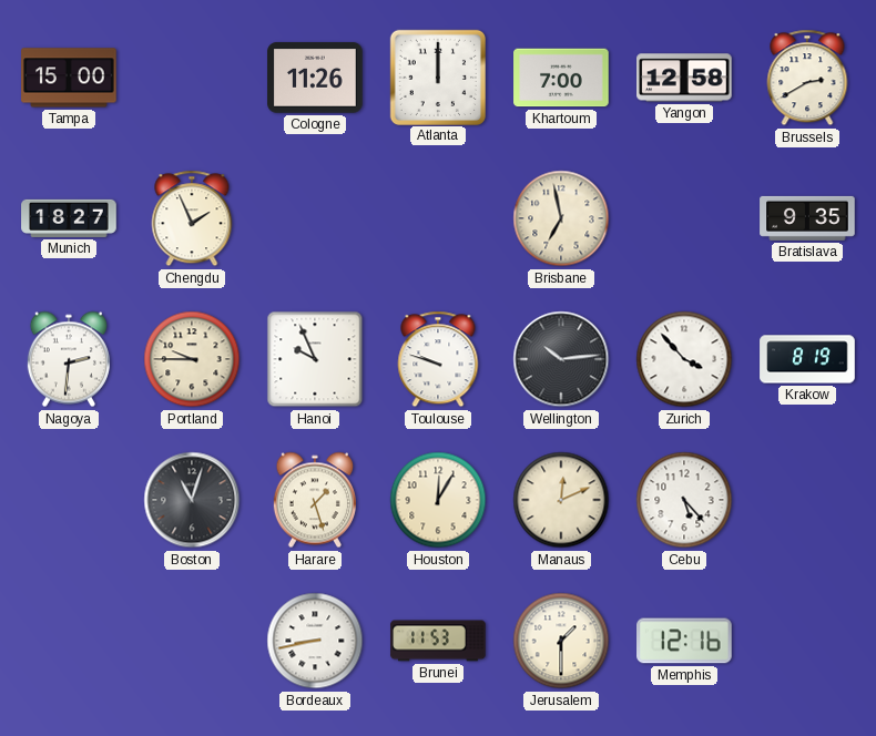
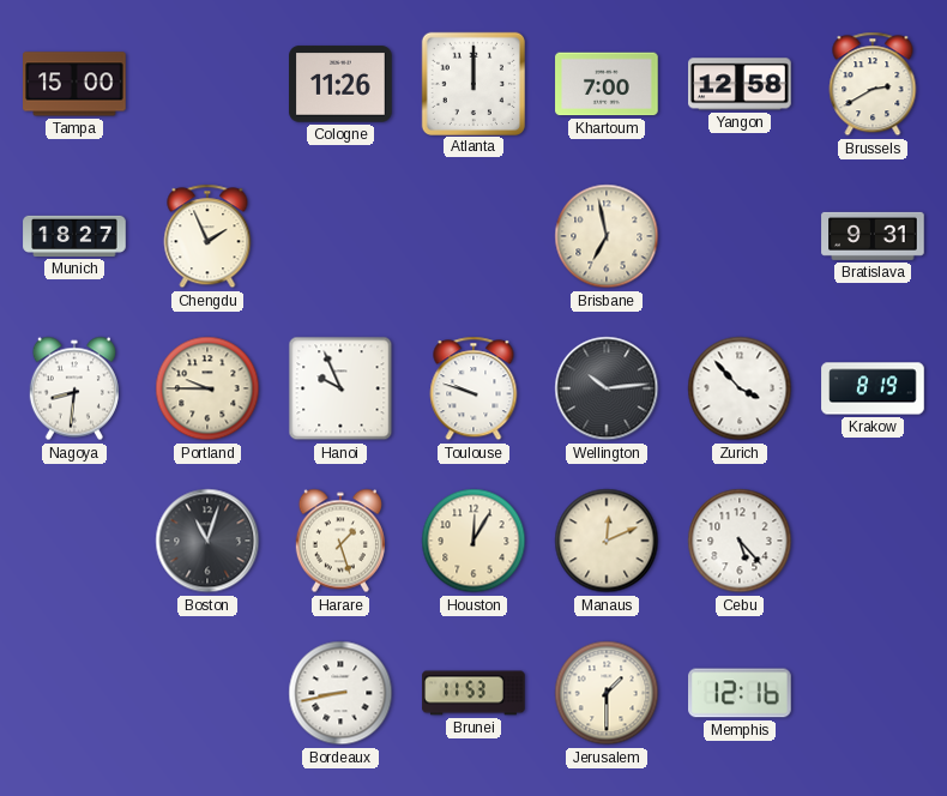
Bratislava: 9:35 -> 9:31
Nagoya: 2:31 -> 8:31
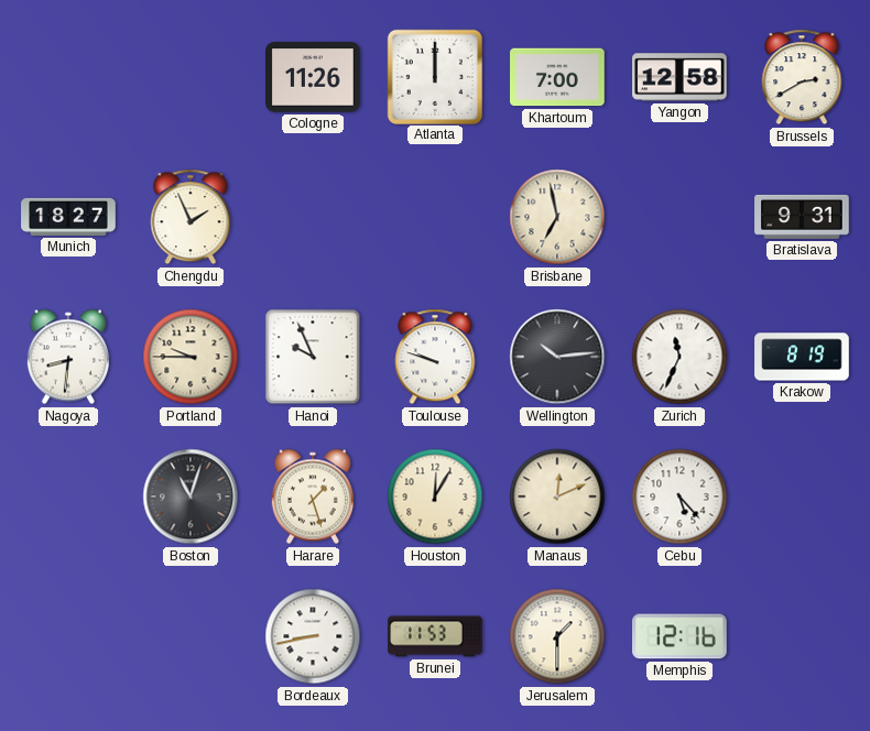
Tampa: 15:00 -> none
Zurich: 3:53 -> 11:34
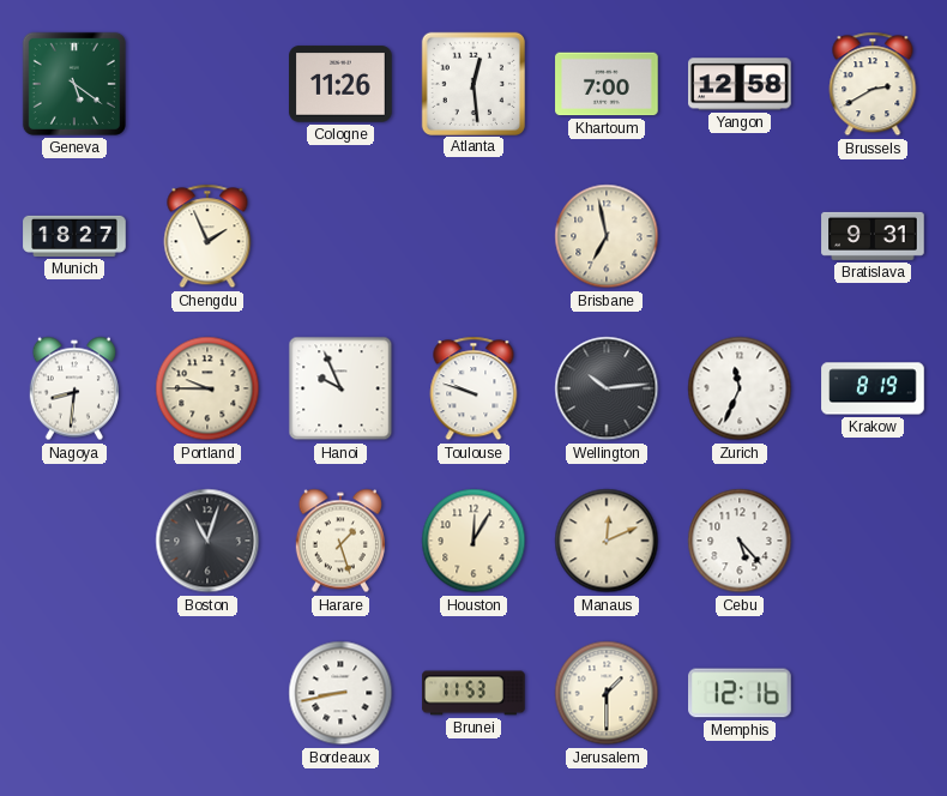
Geneva: none -> 5:21
Atlanta: 12:00 -> 12:29
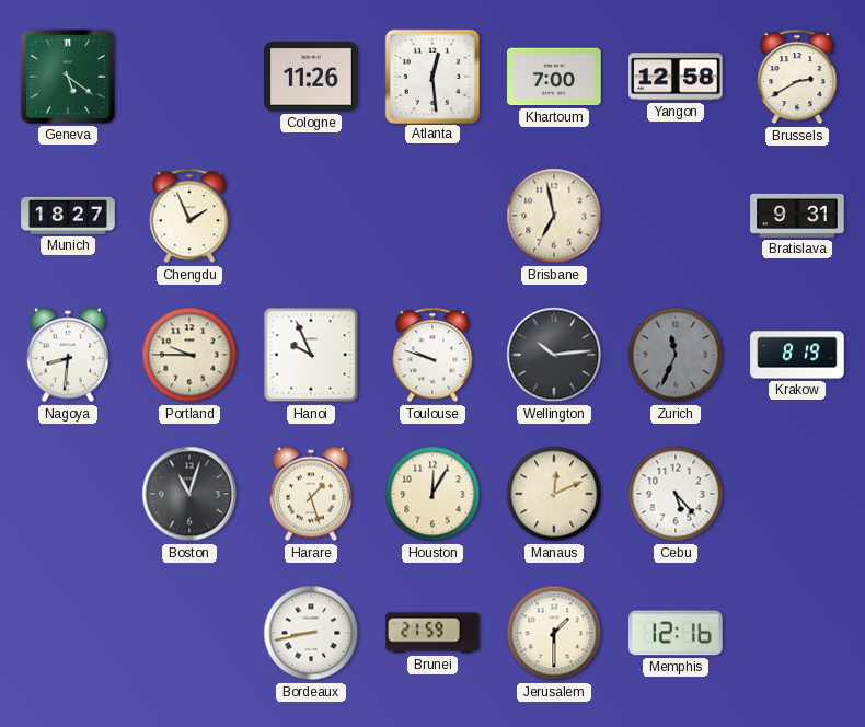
Zurich dial: white -> grey
Brunei: 11:53 -> 21:59
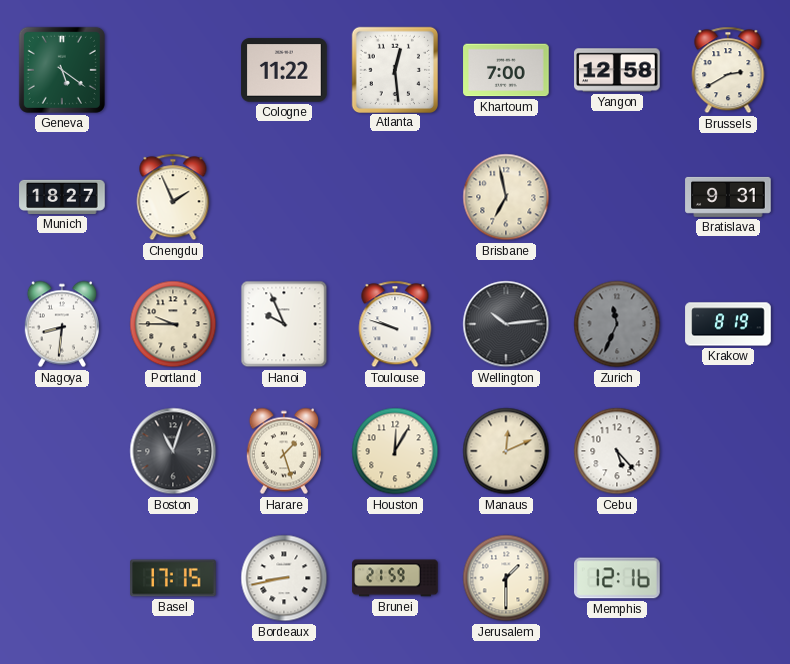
Cologne: 11:26 -> 11:22
Basel: none -> 17:15
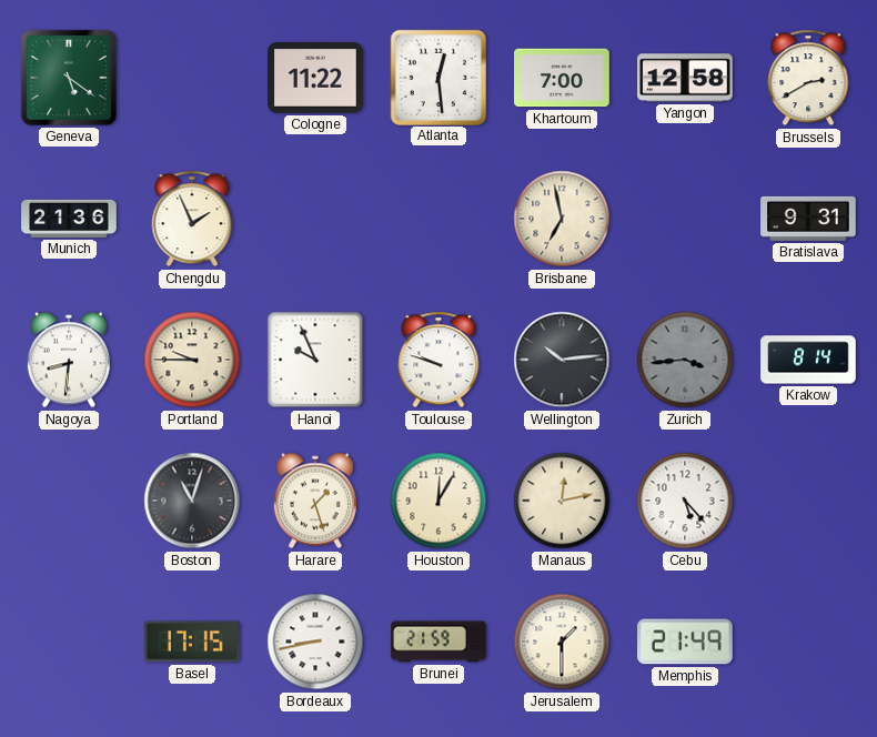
Munich: 18:27 -> 21:36
Zurich: 11:34 -> 3:44
Krakow: 8:19 -> 8:14
Manaus: 12:11 -> 12:13
Memphis: 12:16 -> 21:49
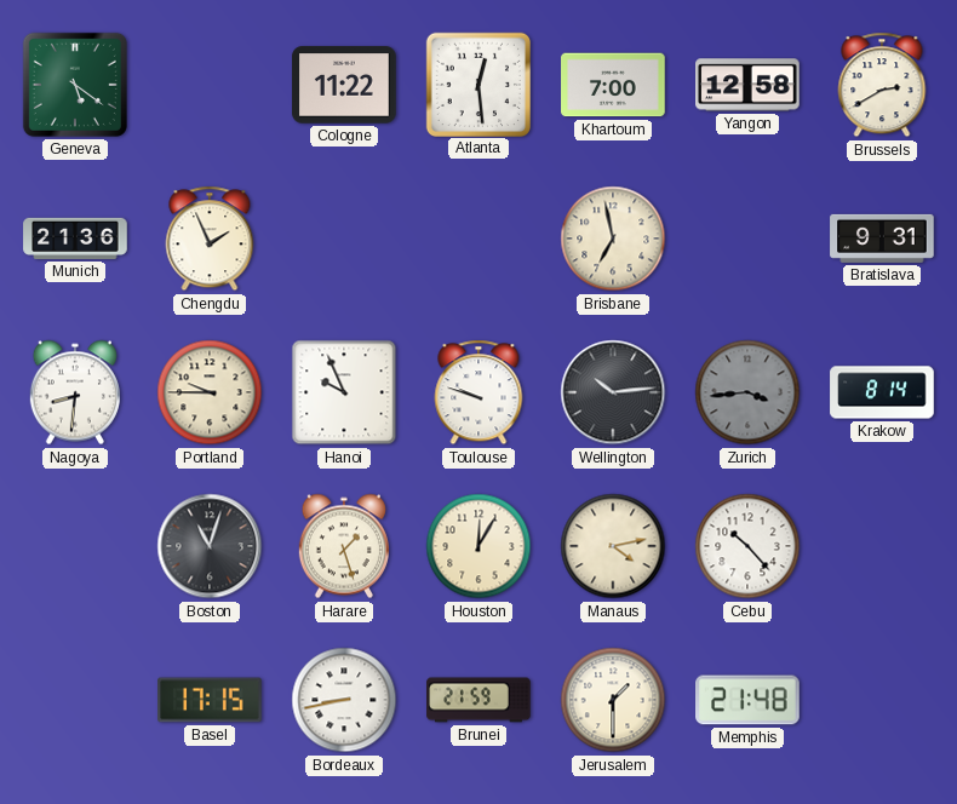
Manaus: 12:13 -> 4:13
Cebu: 5:23 -> 10:23
Memphis: 21:49 -> 21:48
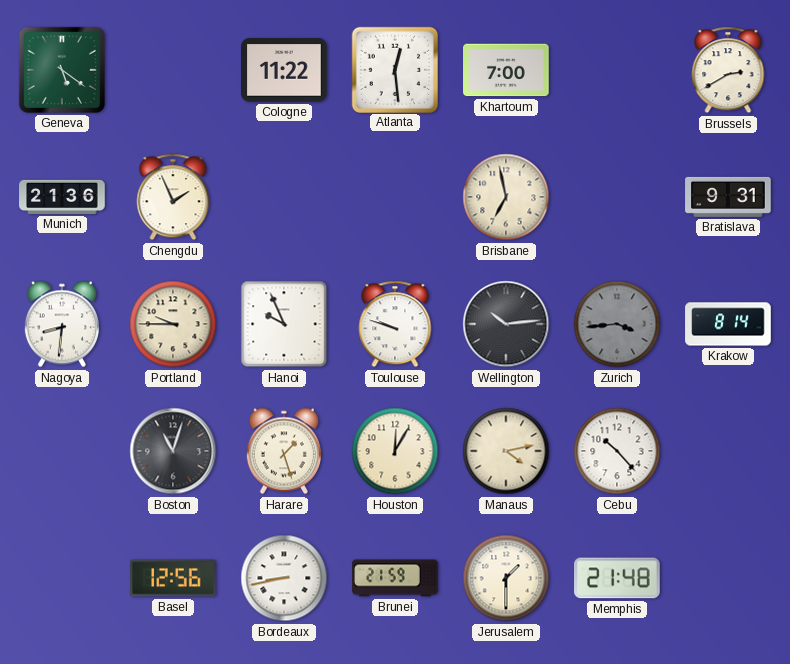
Yangon: 12:58 -> none
Basel: 17:15 -> 12:56
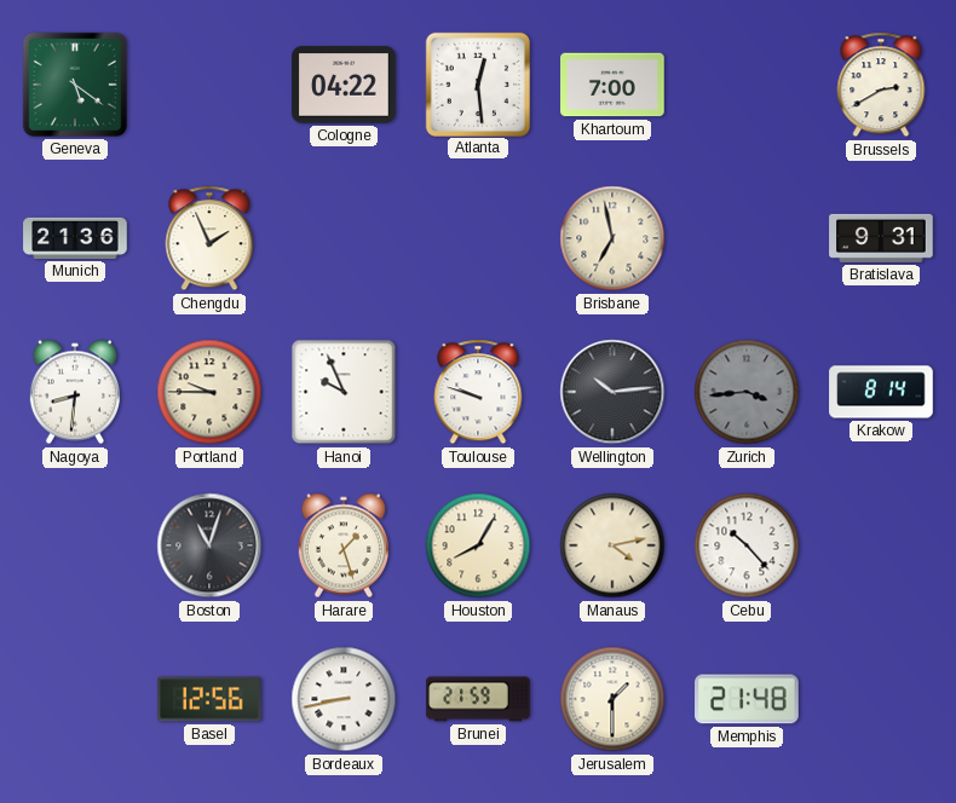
Cologne: 11:22 -> 04:22
Houston: 12:05 -> 8:05
